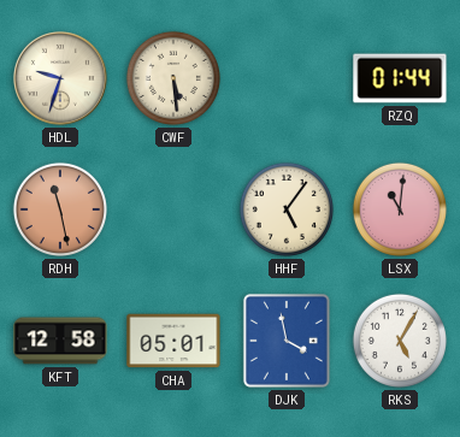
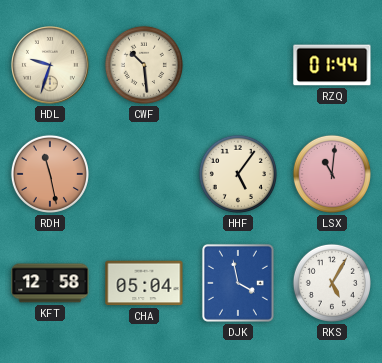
CWF: 5:29 -> 10:29
CHA: 05:01 -> 05:04
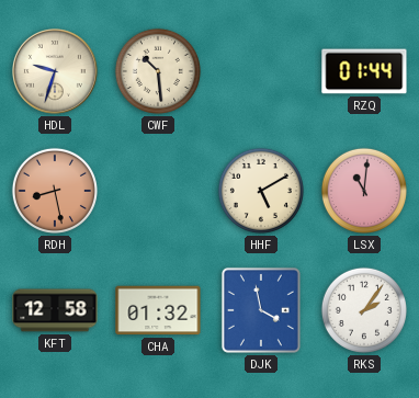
RDH: 11:28 -> 8:28
HHF: 5:06 -> 5:10
CHA: 05:04 -> 01:32
RKS: 5:05 -> 2:06
